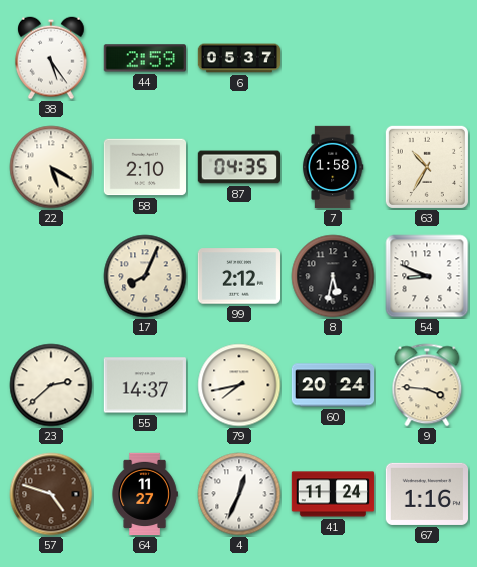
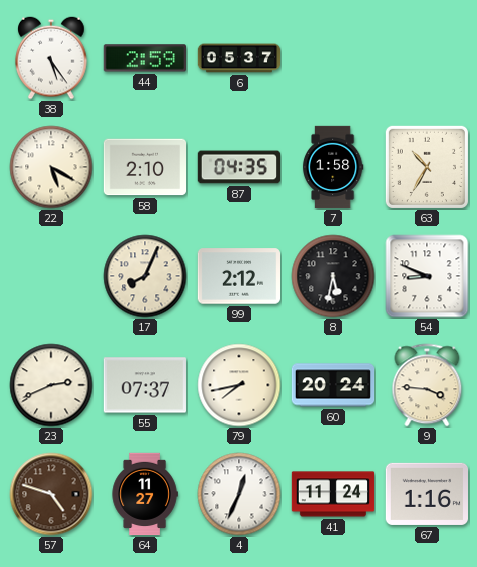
23: 2:38 -> 2:41
55: 14:37 -> 07:37
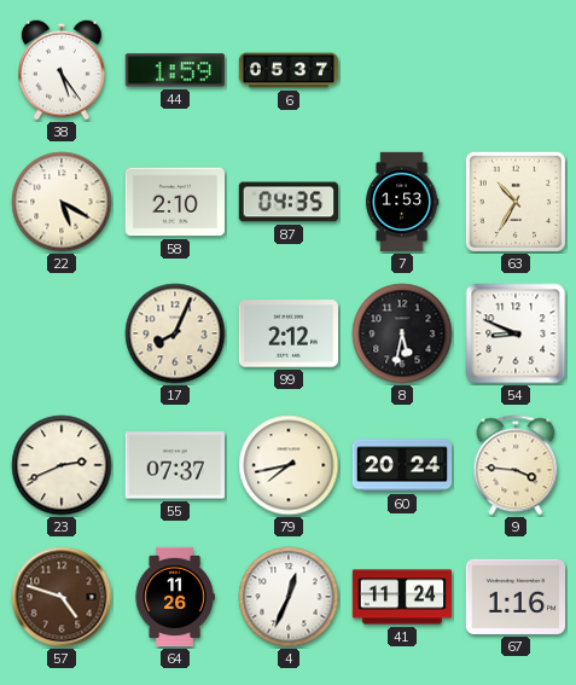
44: 2:59 -> 1:59
7: 1:58 -> 1:53
64: 11:27 -> 11:26
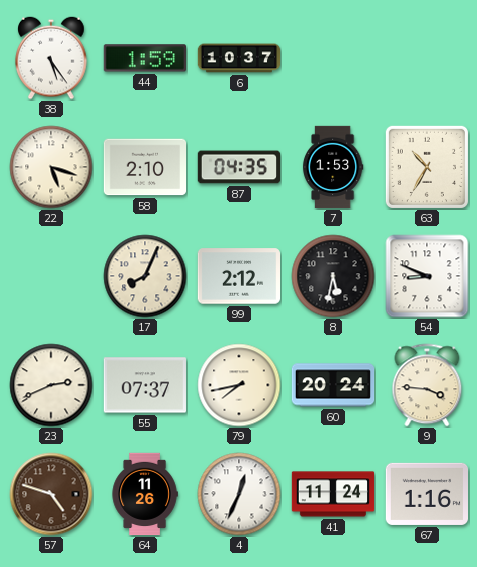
6: 05:37 -> 10:37
22: 5:20 -> 5:18
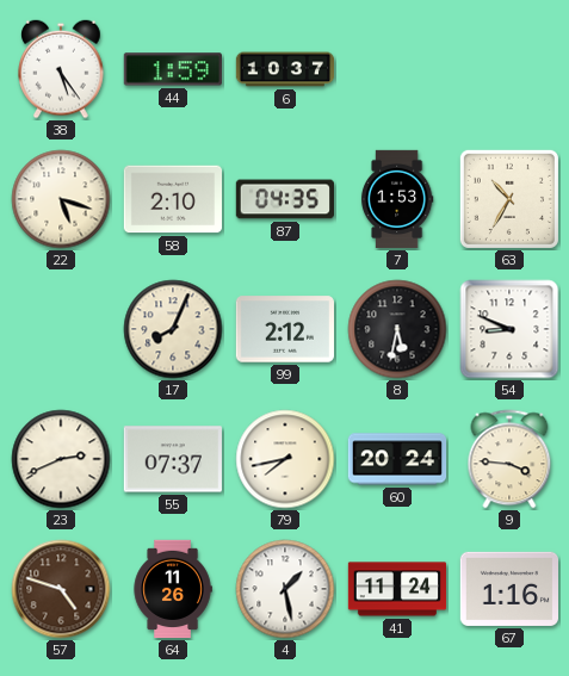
4: 12:34 -> 1:28
